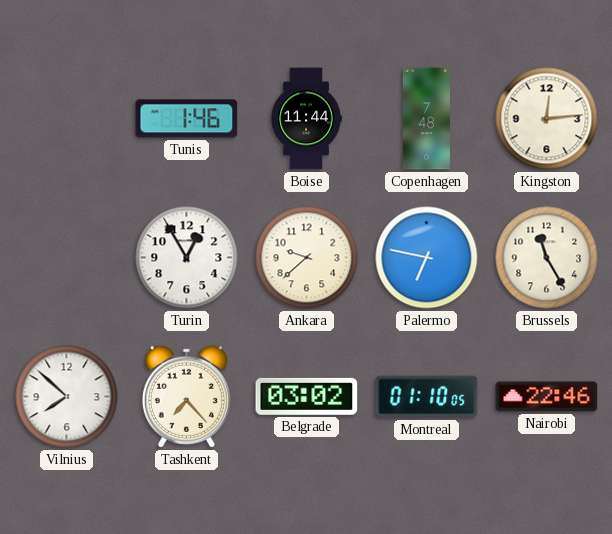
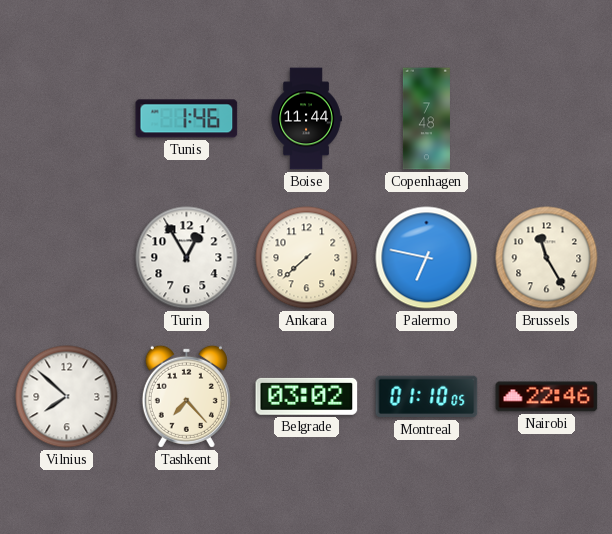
Kingston: 12:14 -> none
Ankara: 9:38 -> 7:38
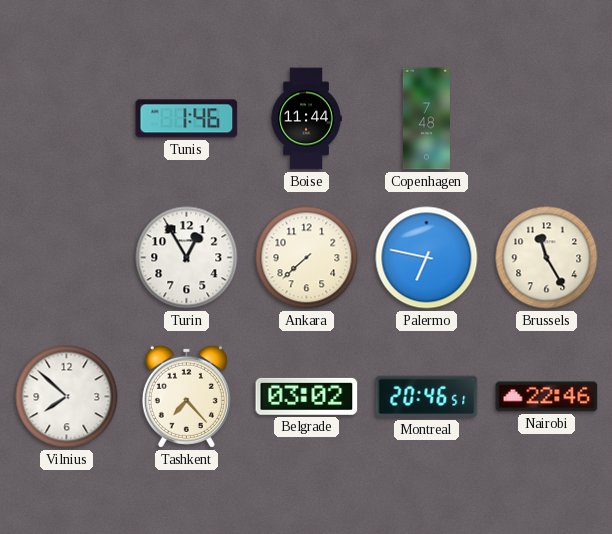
Montreal: 01:10 -> 20:46
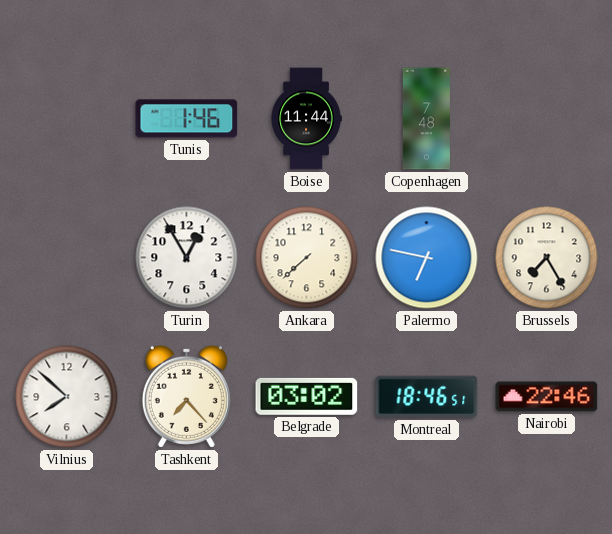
Brussels: 11:25 -> 7:25
Montreal: 20:46 -> 18:46
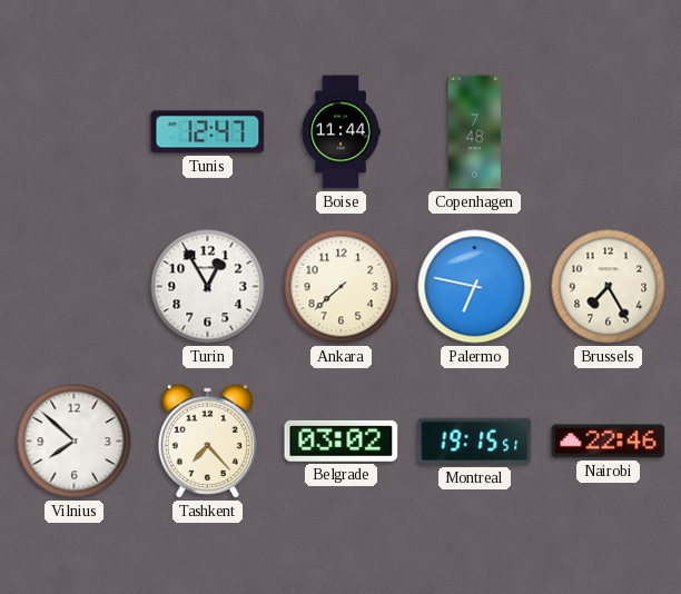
Tunis: 1:46 -> 12:47
Montreal: 18:46 -> 19:15
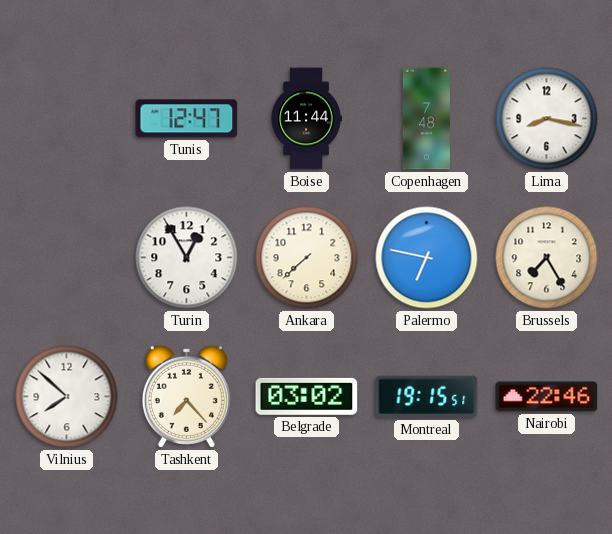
Lima: none -> 8:17
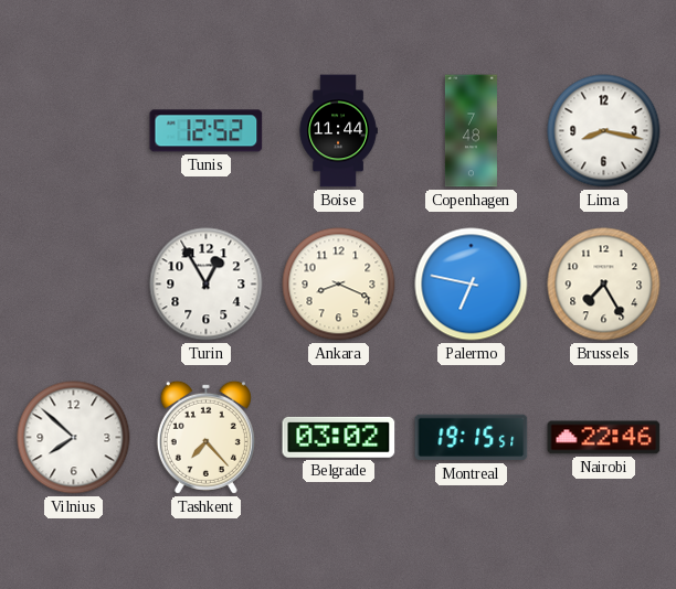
Tunis: 12:47 -> 12:52
Ankara: 7:38 -> 8:19
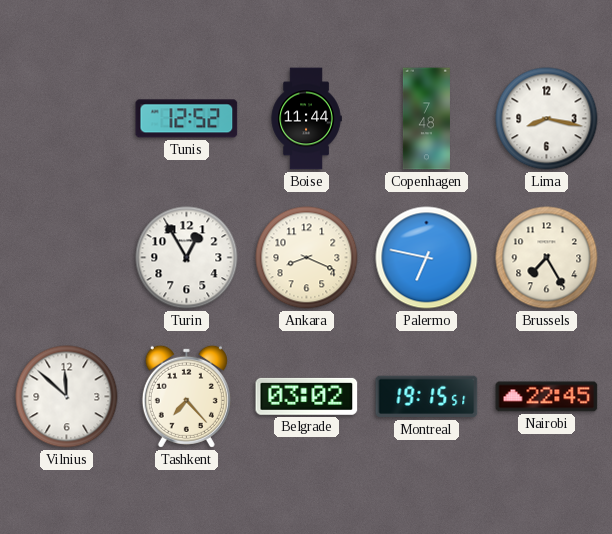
Vilnius: 7:52 -> 11:52
Nairobi: 22:46 -> 22:45
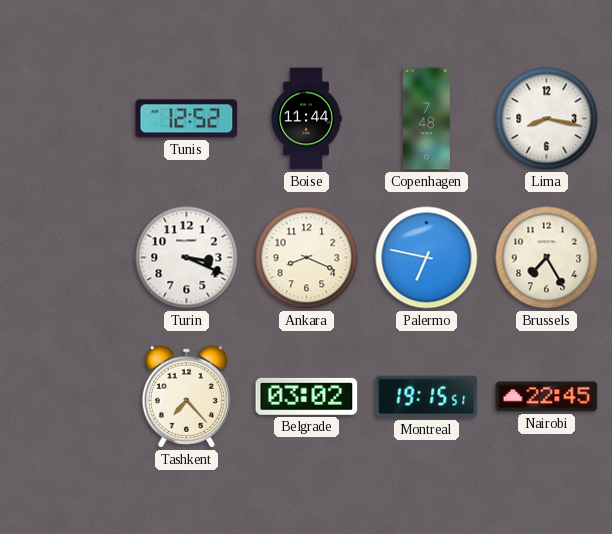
Turin: 12:55 -> 3:19
Vilnius: 11:52 -> none
